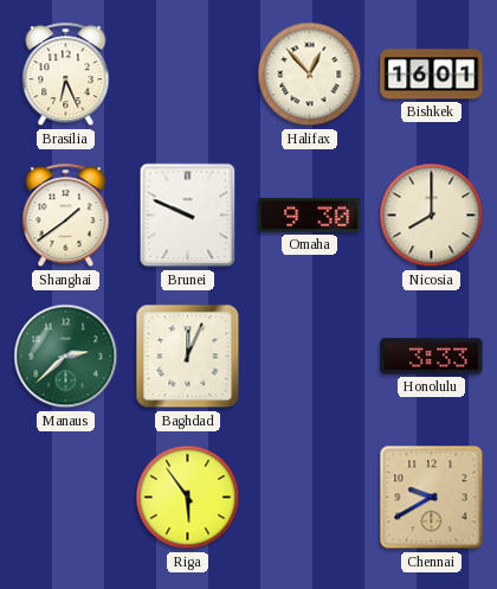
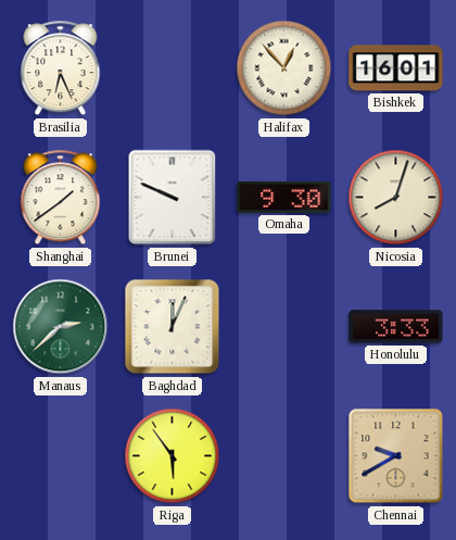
Nicosia: 8:00 -> 8:03
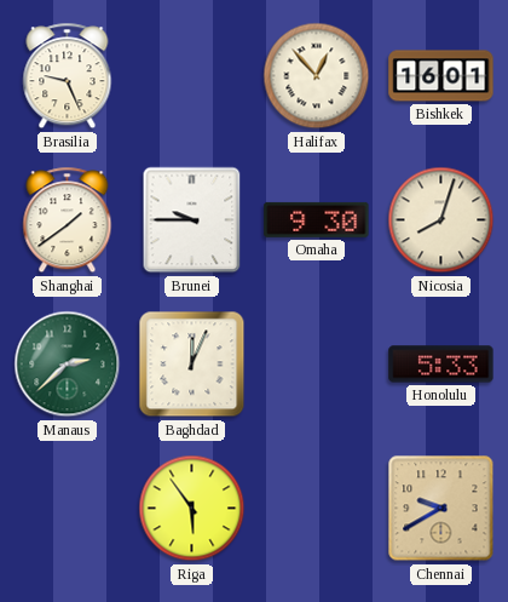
Brasilia: 6:26 -> 9:26
Brunei: 9:49 -> 9:45
Honolulu: 3:33 -> 5:33
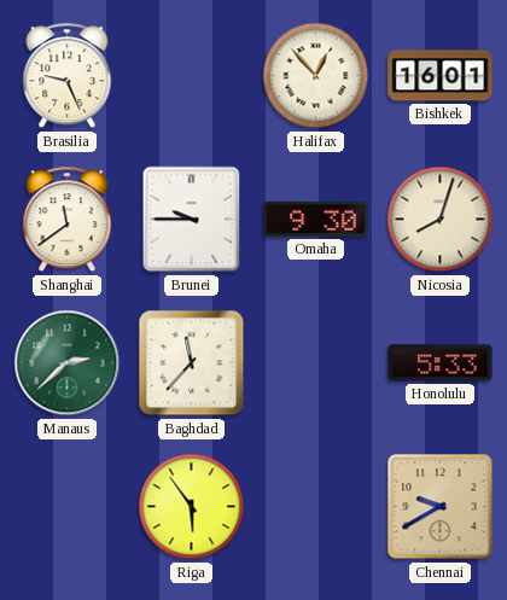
Shanghai: 1:39 -> 11:39
Baghdad: 12:04 -> 11:37
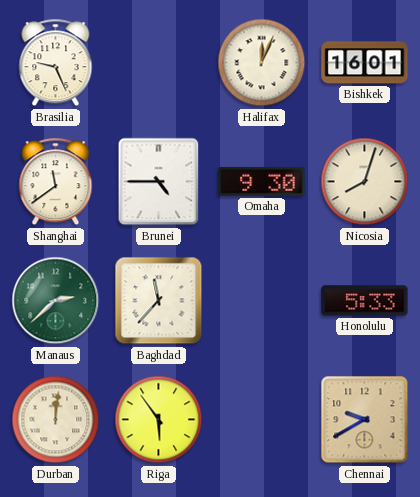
Halifax: 12:53 -> 12:04
Brunei: 9:45 -> 4:45
Durban: none -> 12:01
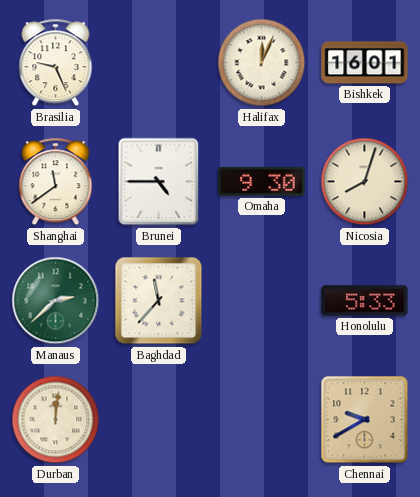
Riga: 5:54 -> none
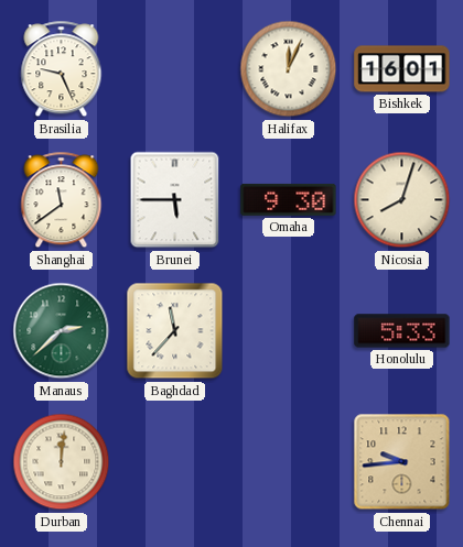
Brunei: 4:45 -> 5:45
Chennai: 9:40 -> 9:44
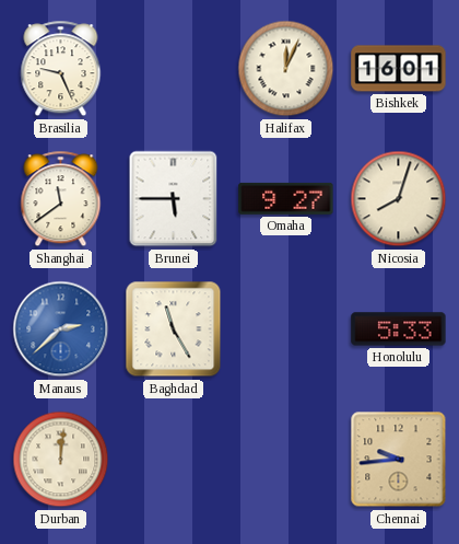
Omaha: 9:30 -> 9:27
Manaus dial: green -> blue
Baghdad: 11:37 -> 11:25
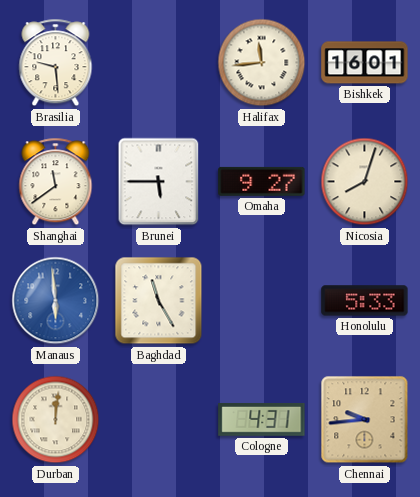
Brasilia: 9:26 -> 9:29
Halifax: 12:04 -> 11:44
Manaus: 2:38 -> 5:59
Cologne: none -> 4:31
